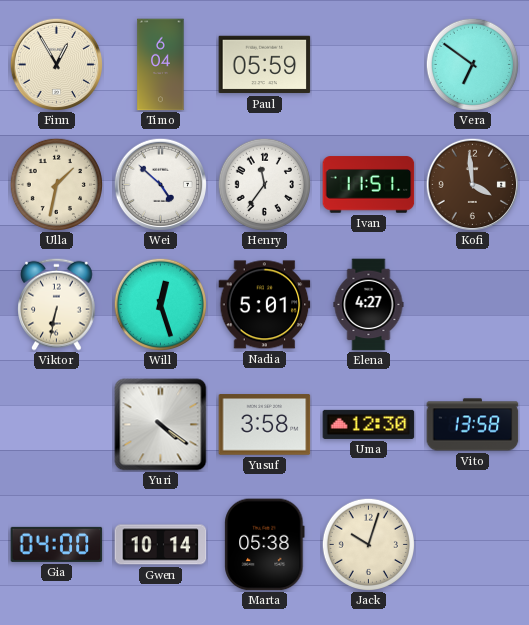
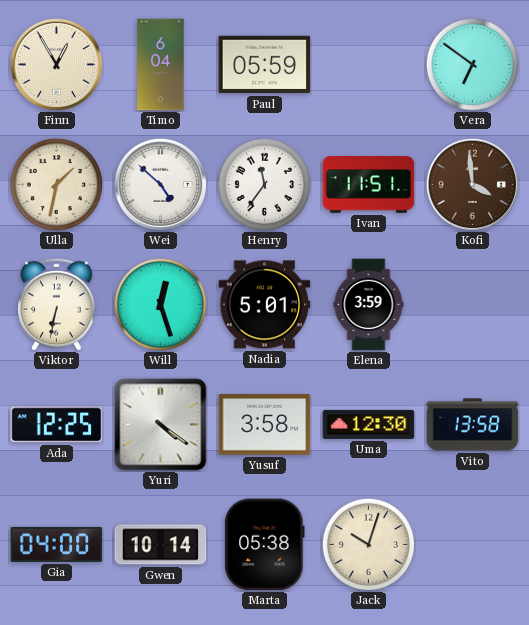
Elena: 4:27 -> 3:59
Ada: none -> 12:25
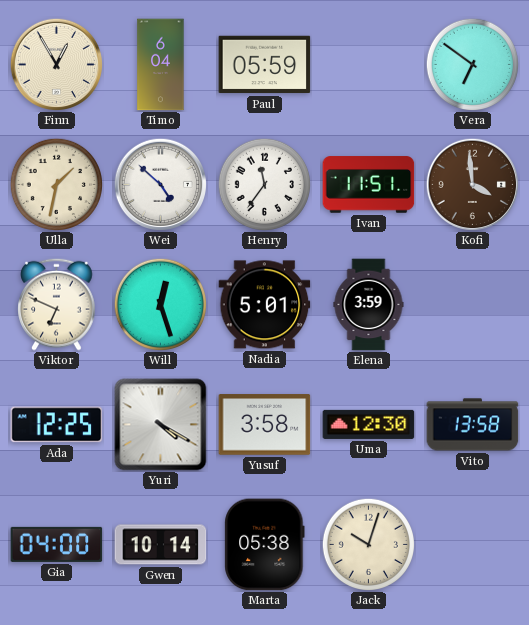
Viktor: 6:32 -> 6:49
Yuri: 4:21 -> 4:20
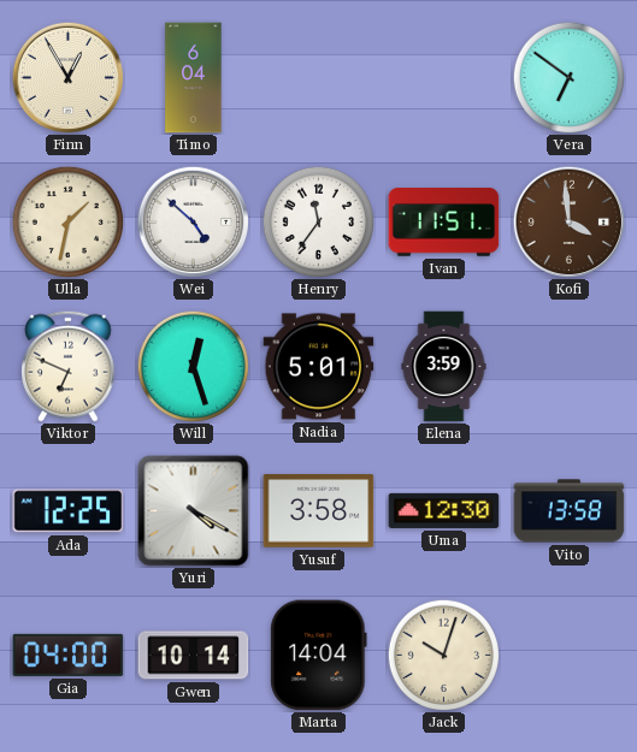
Paul: 05:59 -> none
Marta: 05:38 -> 14:04
